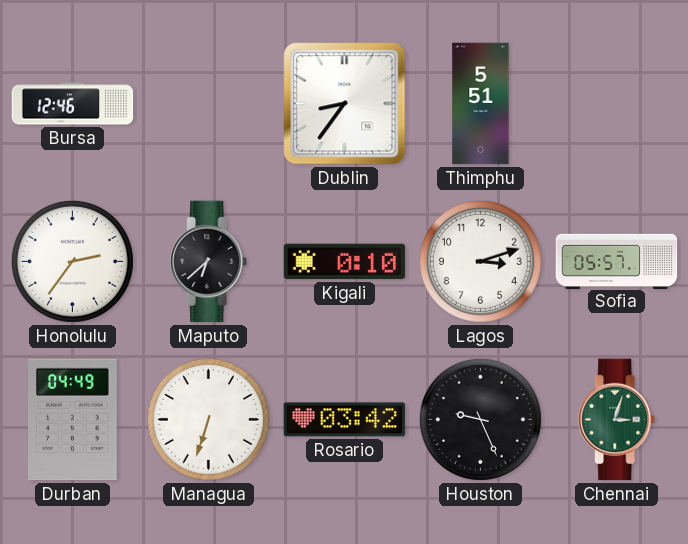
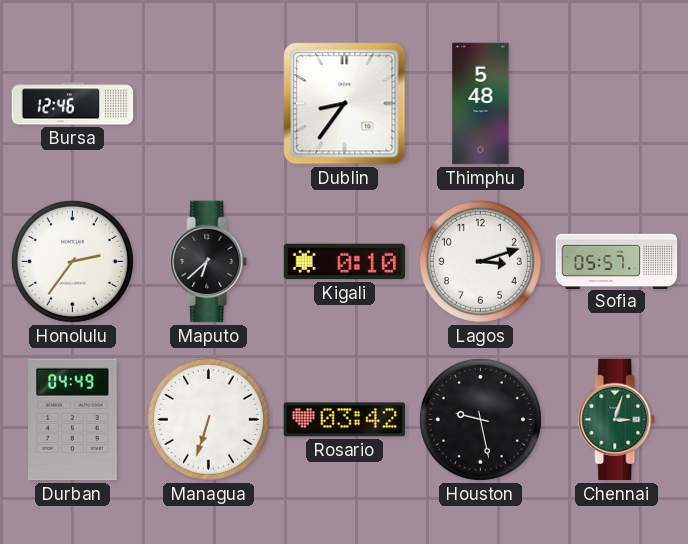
Thimphu: 5:51 -> 5:48
Houston: 9:26 -> 9:28
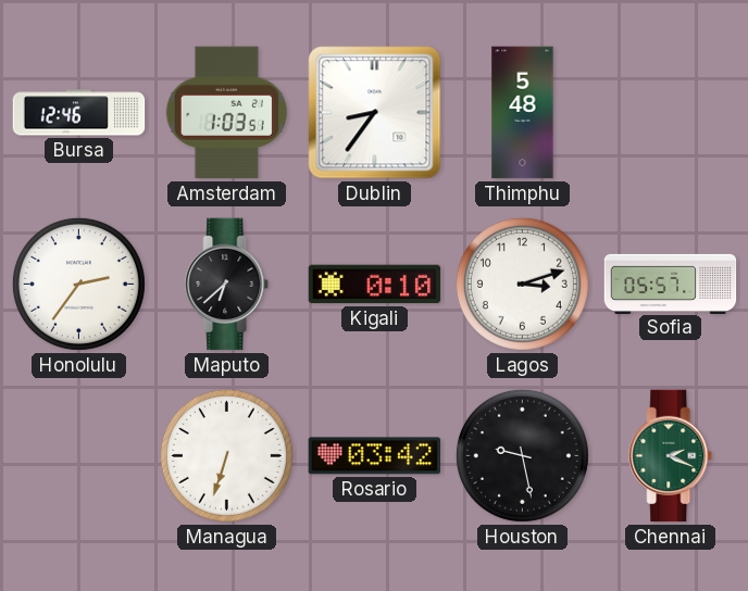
Amsterdam: none -> 1:03
Durban: 04:49 -> none
Chennai: 3:03 -> 2:19
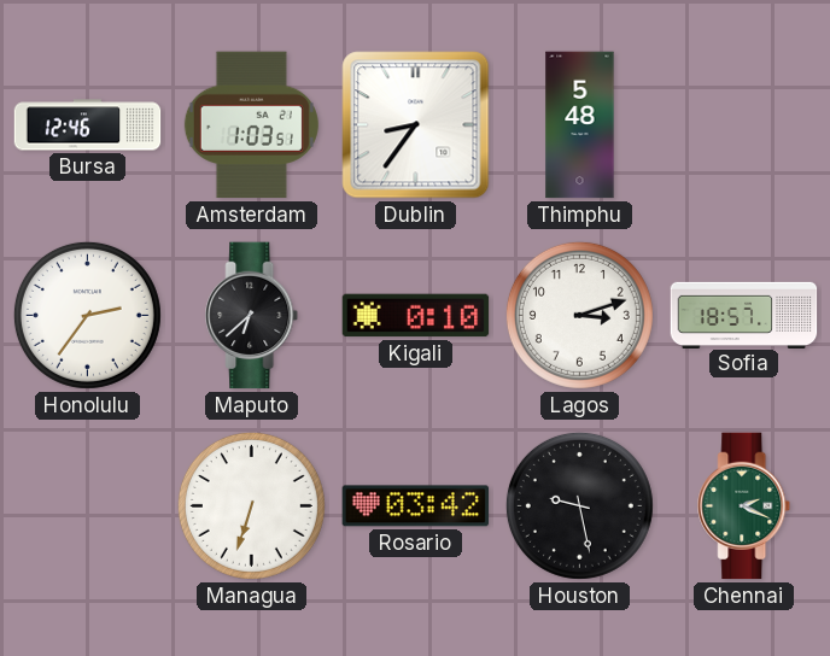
Sofia: 05:57 -> 18:57
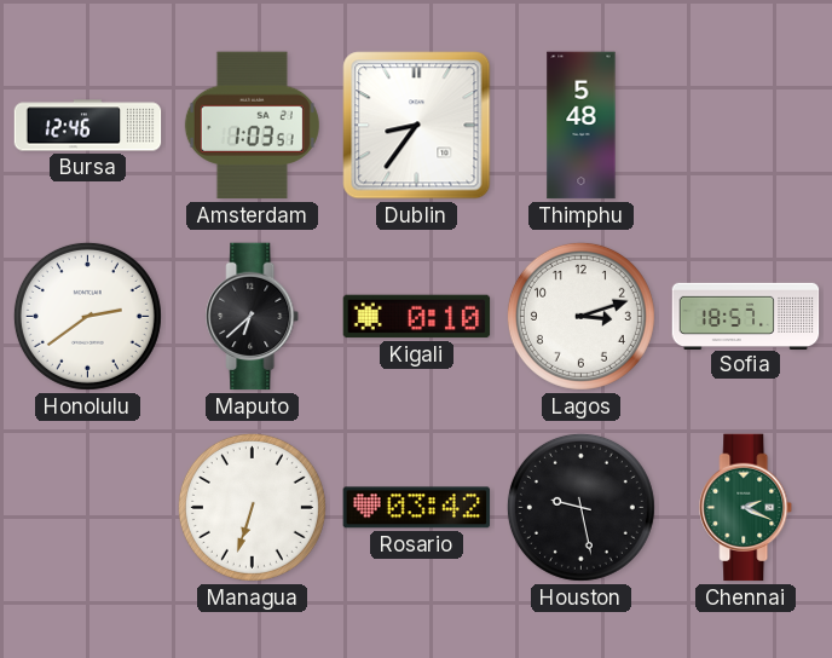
Honolulu: 2:36 -> 2:39
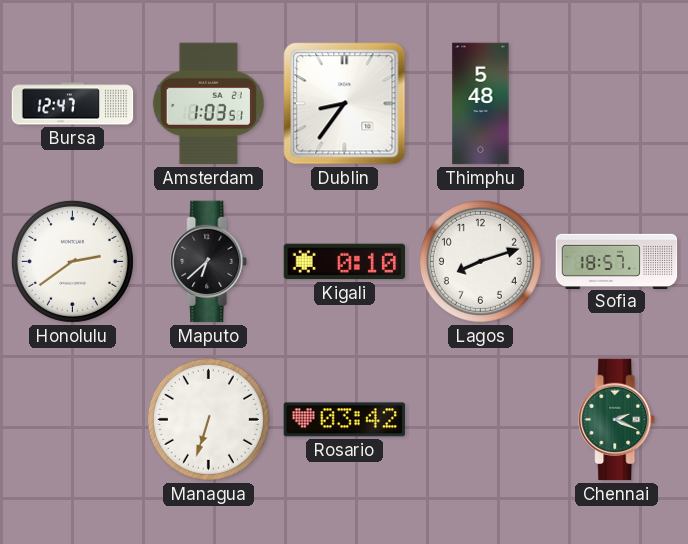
Bursa: 12:46 -> 12:47
Lagos: 3:12 -> 8:12
Houston: 9:28 -> none
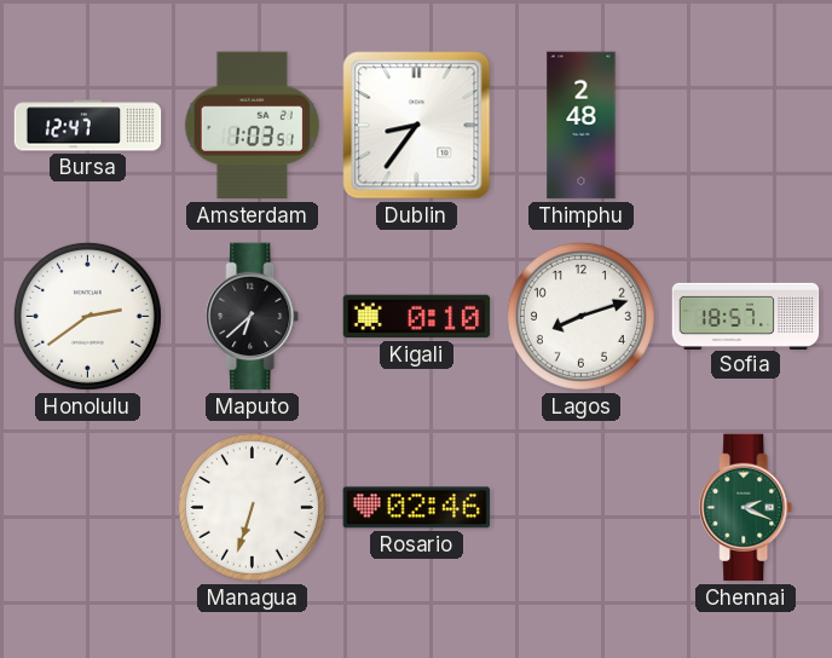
Thimphu: 5:48 -> 2:48
Rosario: 03:42 -> 02:46
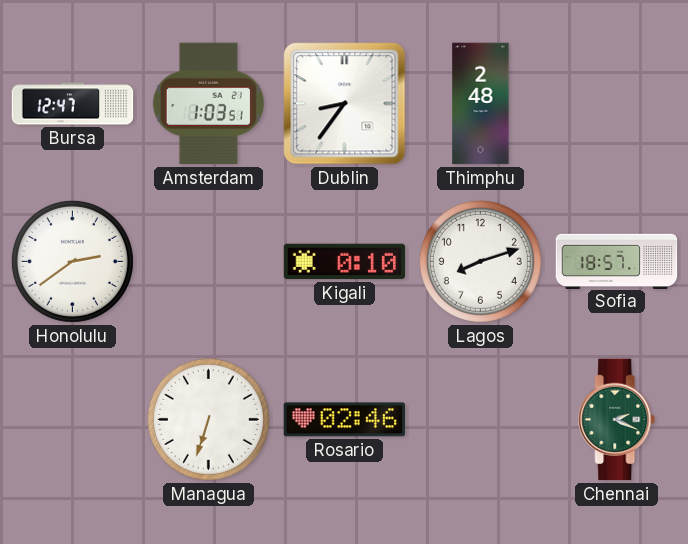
Maputo: 6:38 -> none
